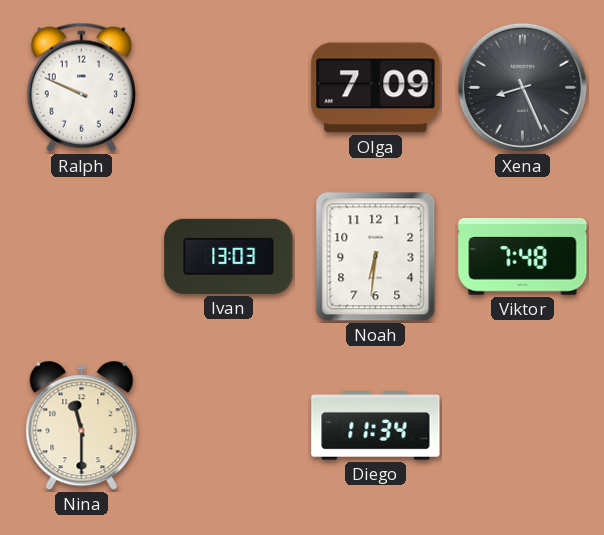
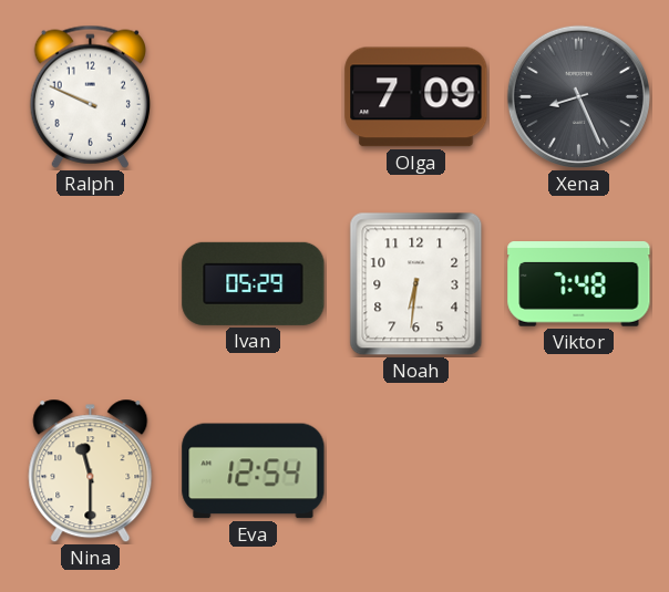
Ivan: 13:03 -> 05:29
Eva: none -> 12:54
Diego: 11:34 -> none
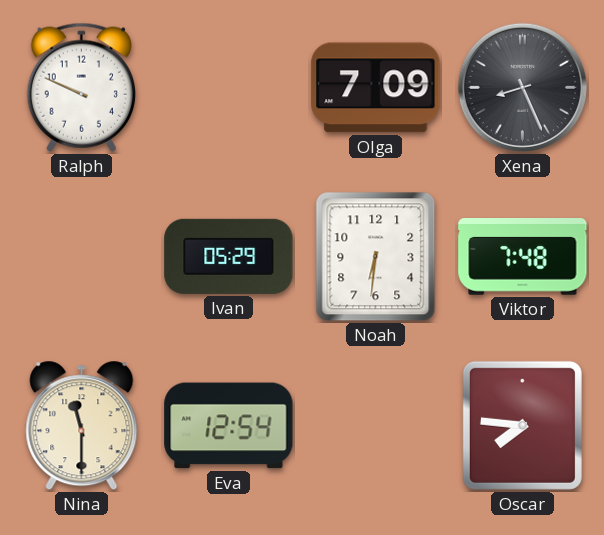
Oscar: none -> 7:46
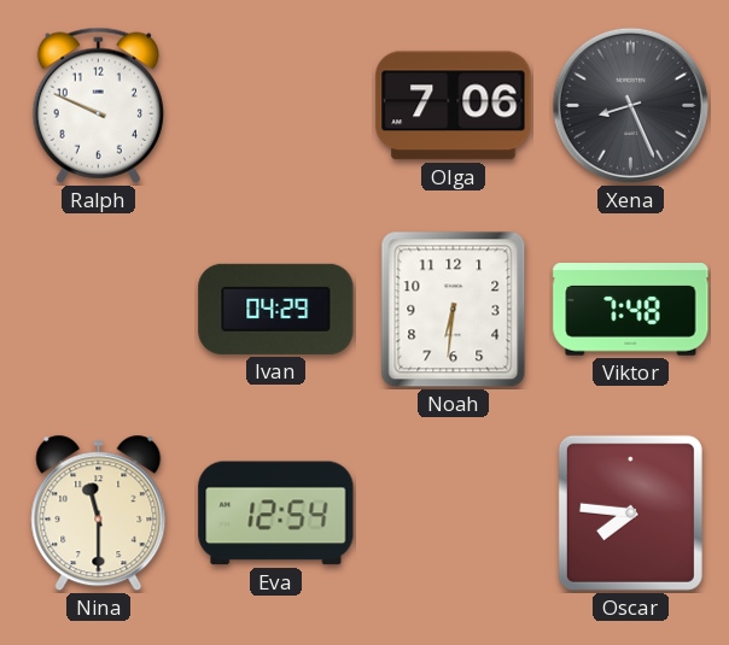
Olga: 7:09 -> 7:06
Ivan: 05:29 -> 04:29
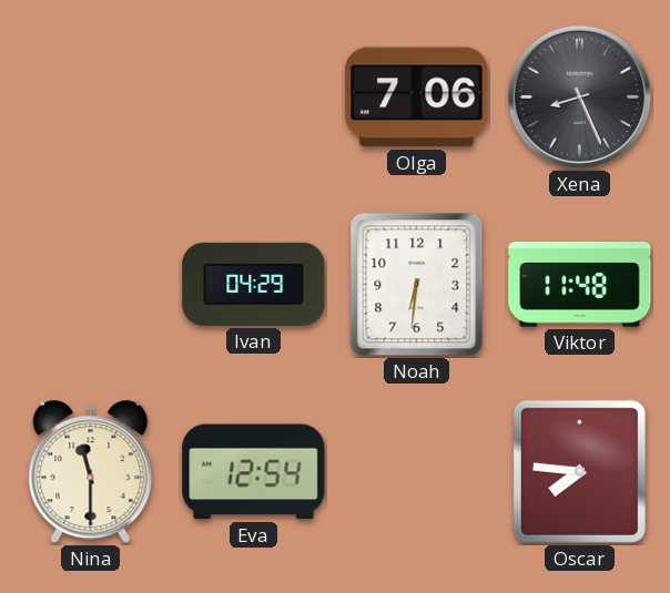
Ralph: 9:49 -> none
Viktor: 7:48 -> 11:48
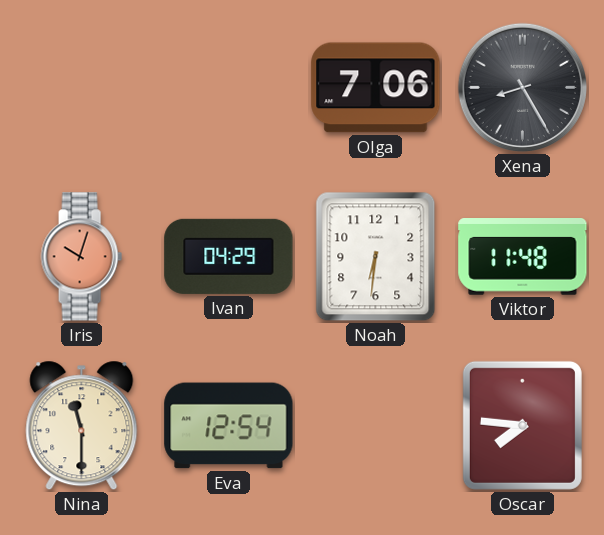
Xena: 8:26 -> 8:25
Iris: none -> 10:03
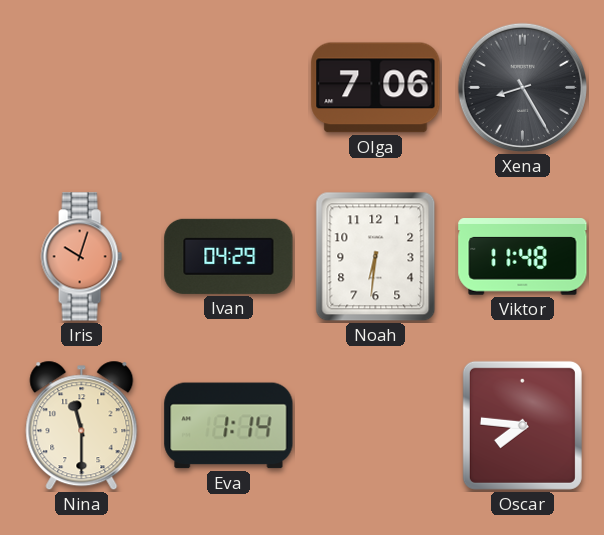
Eva: 12:54 -> 1:14
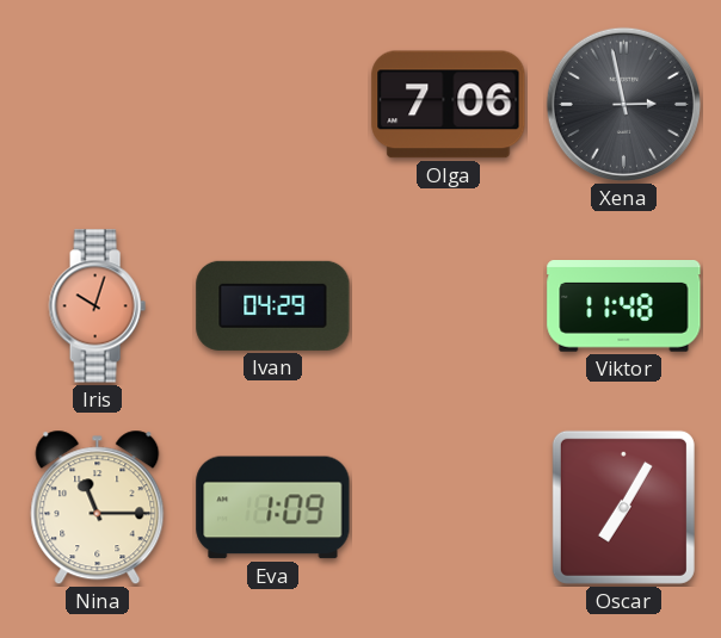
Xena: 8:25 -> 2:58
Noah: 6:31 -> none
Nina: 11:30 -> 11:15
Eva: 1:14 -> 1:09
Oscar: 7:46 -> 7:05
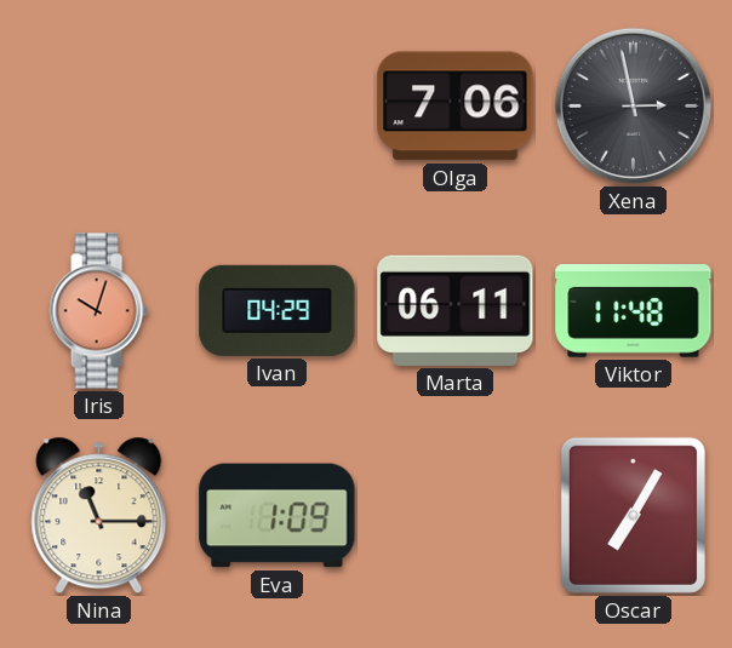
Marta: none -> 06:11
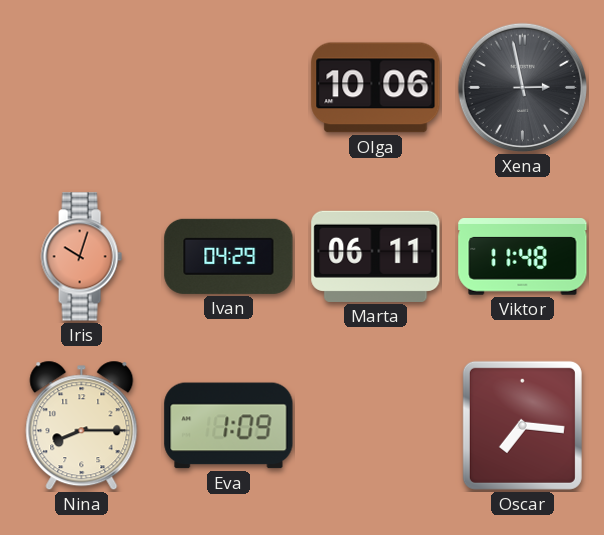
Olga: 7:06 -> 10:06
Nina: 11:15 -> 8:15
Oscar: 7:05 -> 7:16
